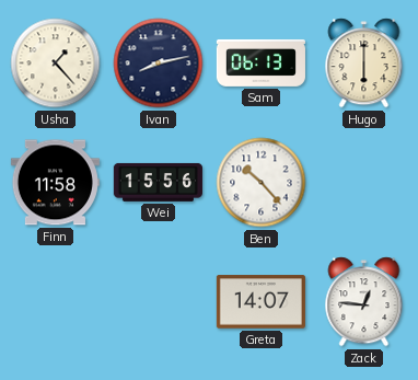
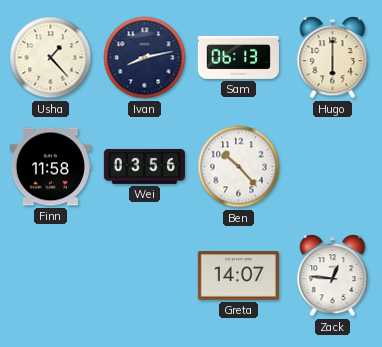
Wei: 15:56 -> 03:56
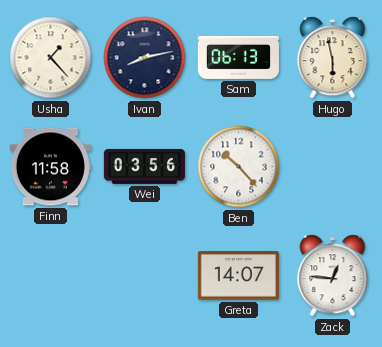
Hugo: 6:00 -> 5:58
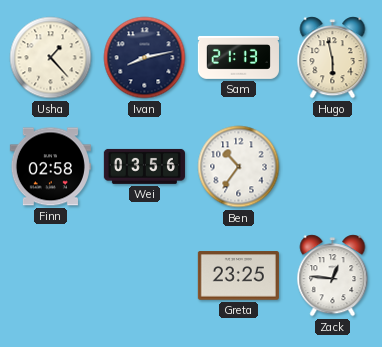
Sam: 06:13 -> 21:13
Finn: 11:58 -> 02:58
Ben: 10:23 -> 10:36
Greta: 14:07 -> 23:25
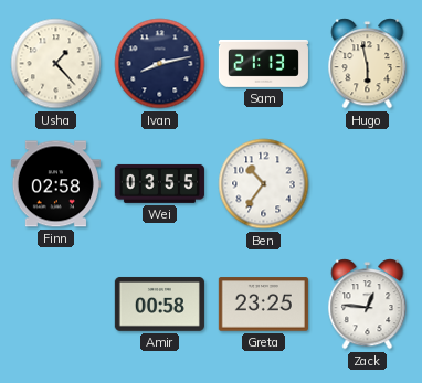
Wei: 03:56 -> 03:55
Amir: none -> 00:58
